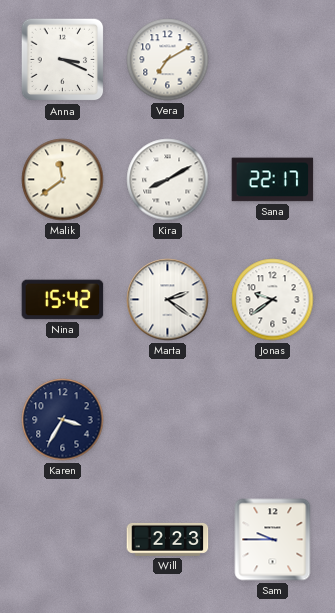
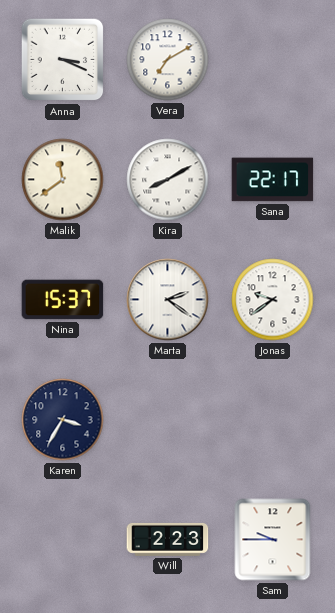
Nina: 15:42 -> 15:37
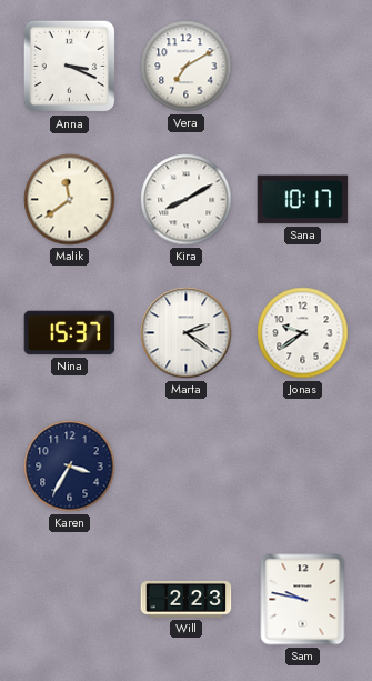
Sana: 22:17 -> 10:17
Sam: 9:45 -> 9:47
